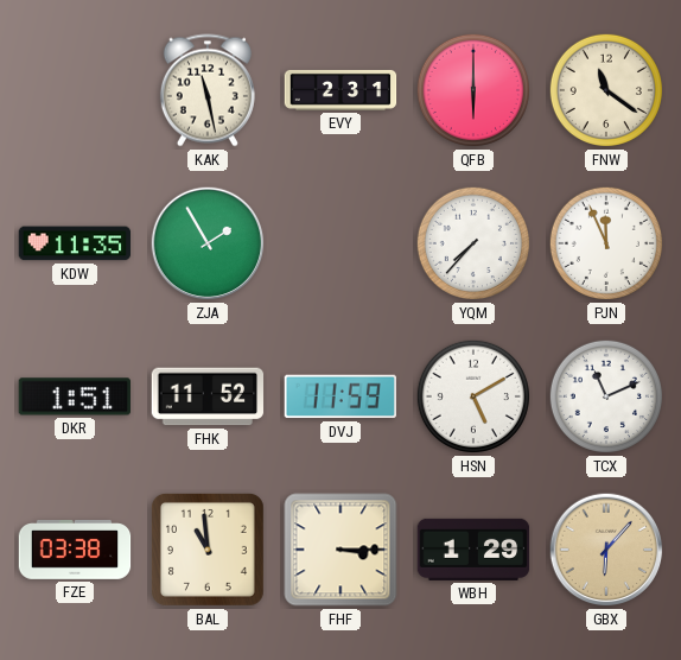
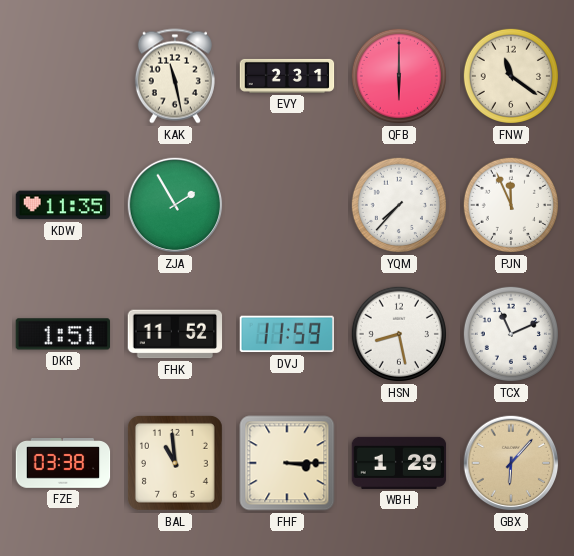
HSN: 5:10 -> 8:28
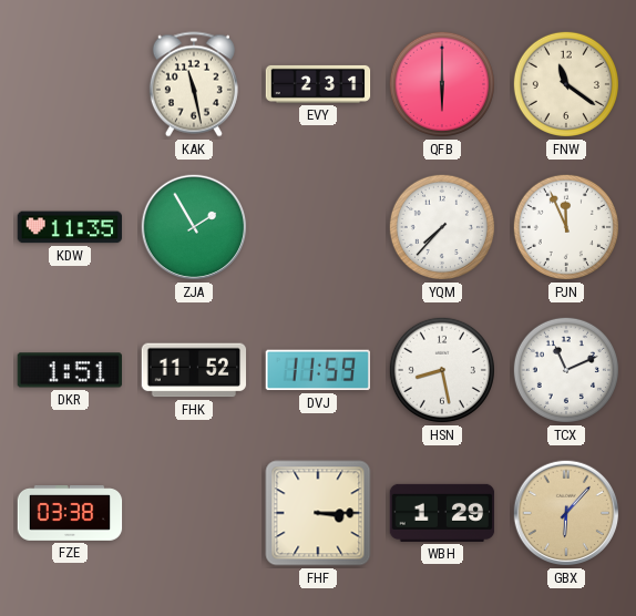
BAL: 10:59 -> none
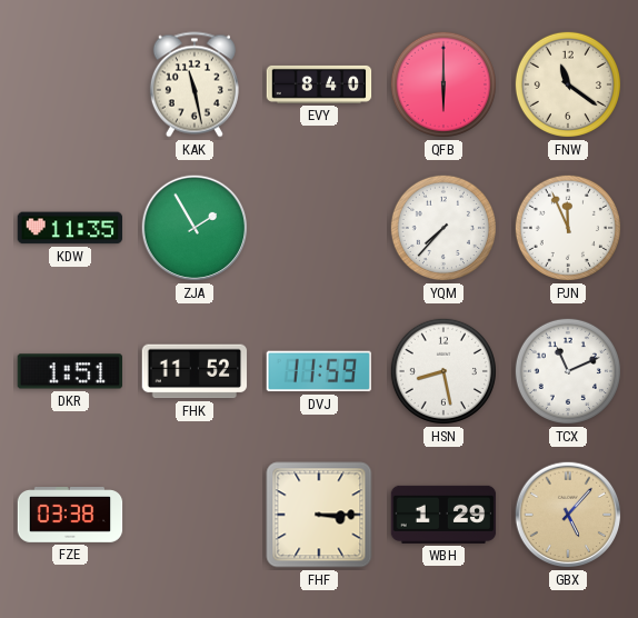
EVY: 2:31 -> 8:40
GBX: 6:07 -> 5:07
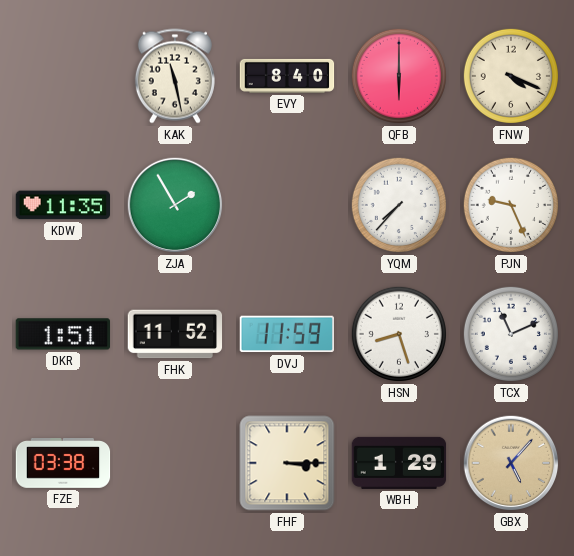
FNW: 11:21 -> 4:19
PJN: 11:56 -> 9:26
HSN: 8:28 -> 8:27
